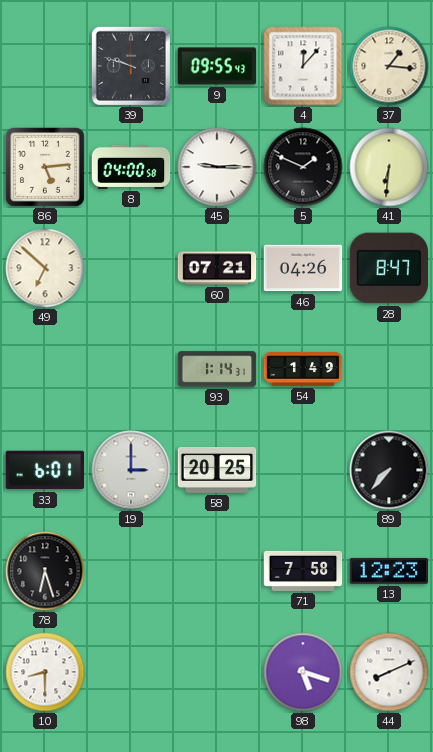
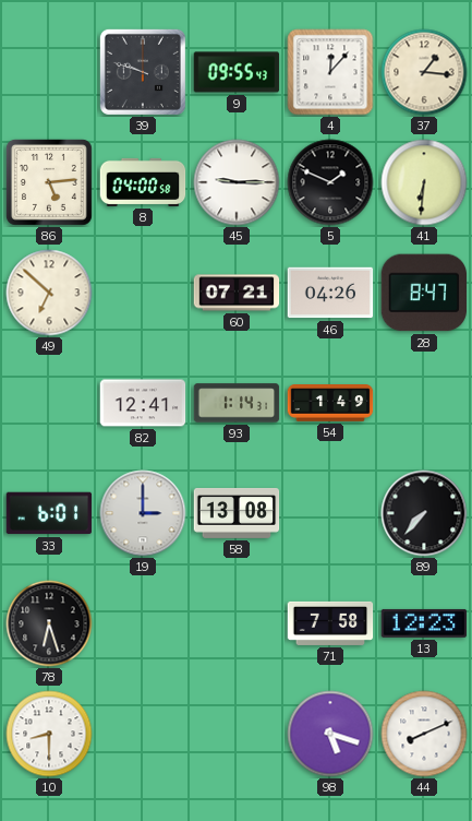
82: none -> 12:41
58: 20:25 -> 13:08
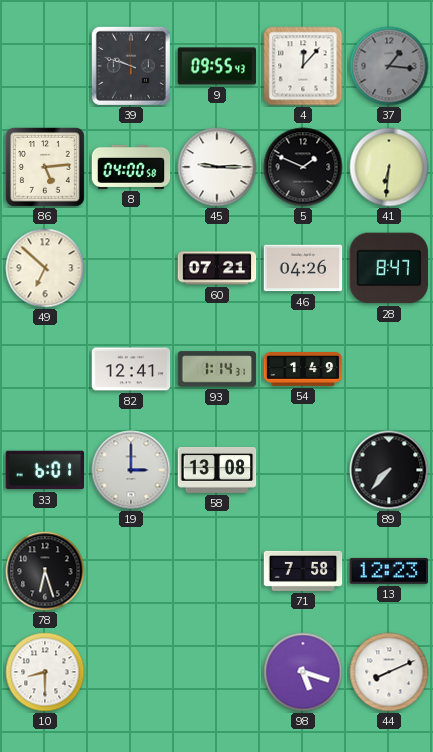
37 dial: cream -> grey
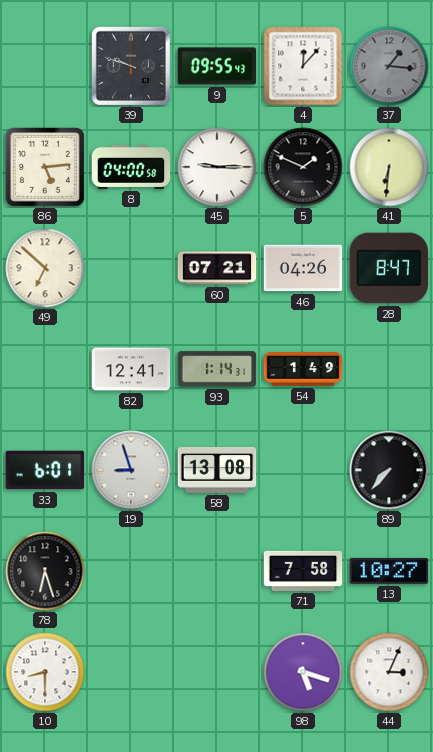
19: 3:00 -> 8:57
13: 12:23 -> 10:27
44: 8:11 -> 3:04
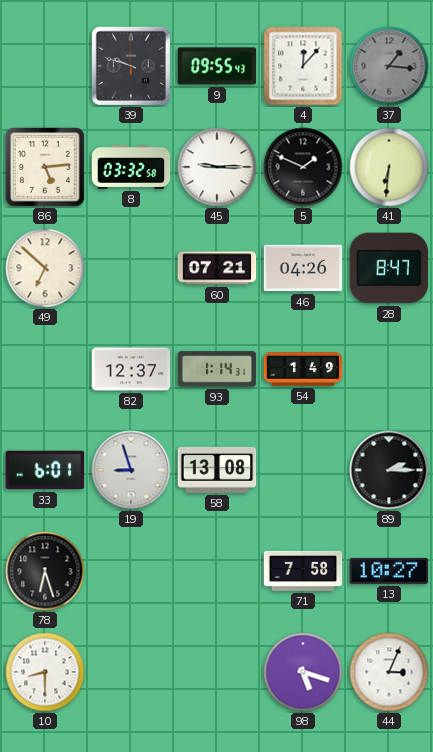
8: 04:00 -> 03:32
82: 12:41 -> 12:37
89: 7:37 -> 2:15
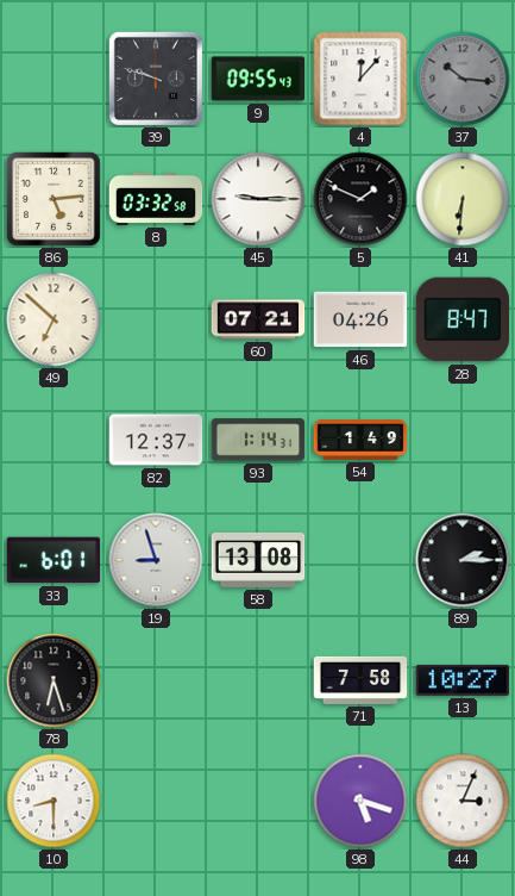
37: 1:16 -> 10:16
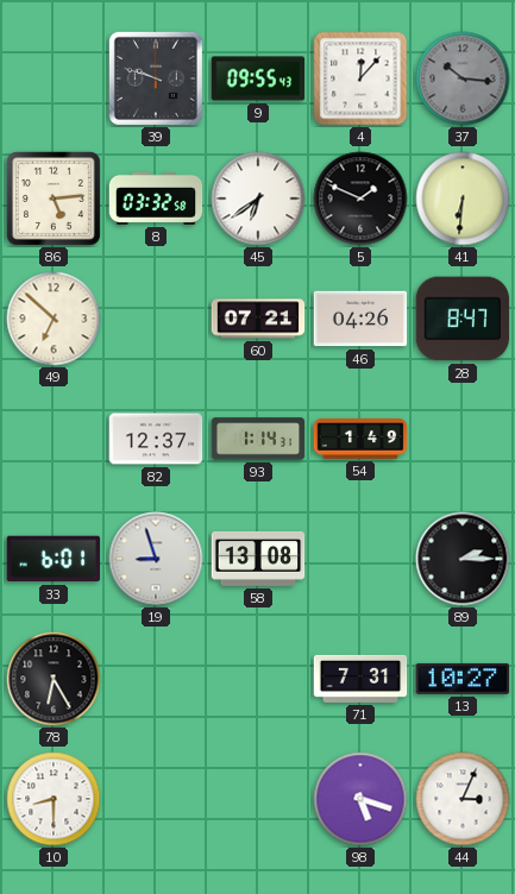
45: 9:15 -> 6:39
78: 6:27 -> 6:25
71: 7:58 -> 7:31
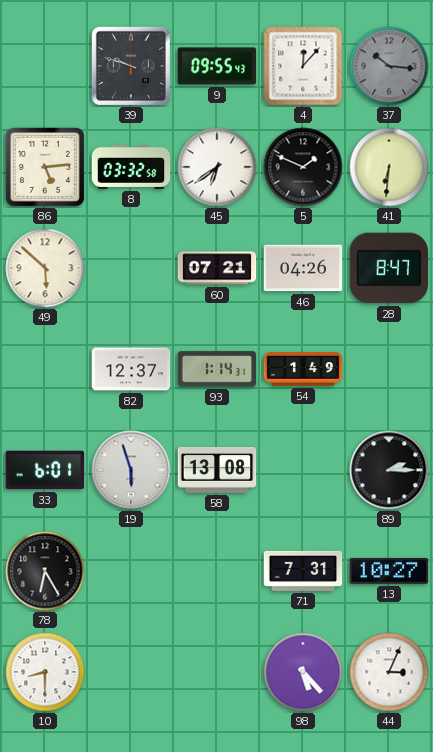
49: 6:52 -> 5:52
19: 8:57 -> 5:57
98: 5:18 -> 5:23
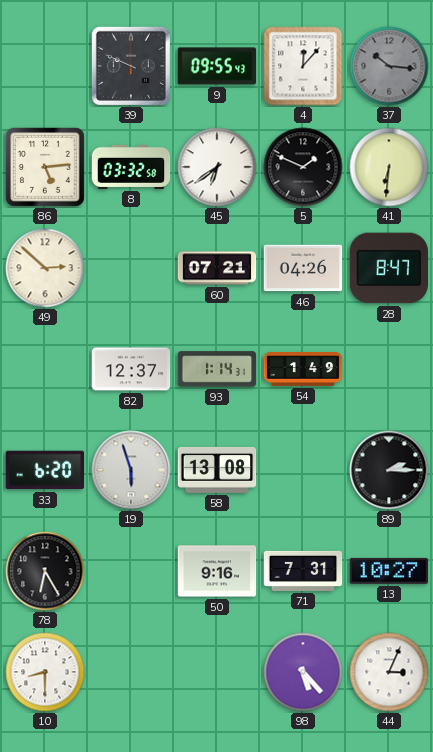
39: 9:48 -> 9:49
49: 5:52 -> 2:52
33: 6:01 -> 6:20
50: none -> 9:16
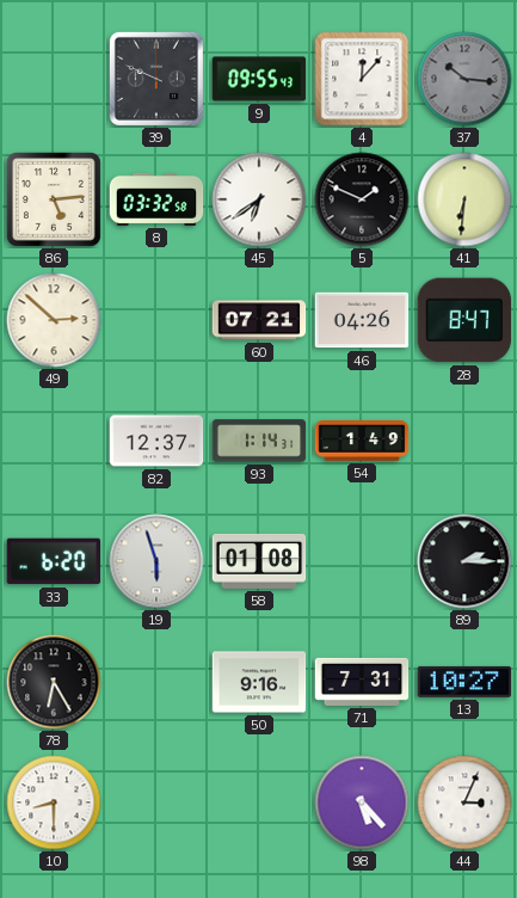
58: 13:08 -> 01:08
